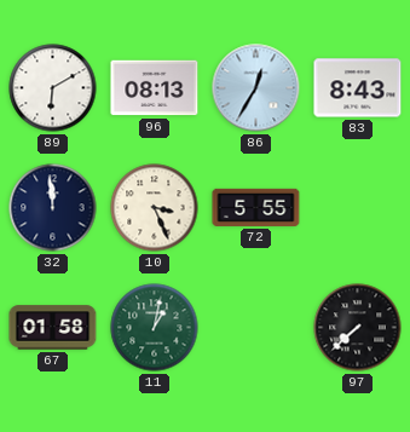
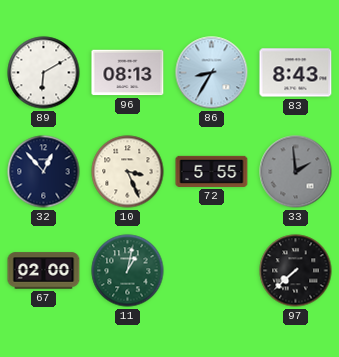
86: 12:35 -> 8:35
32: 11:59 -> 12:53
33: none -> 1:59
67: 01:58 -> 02:00
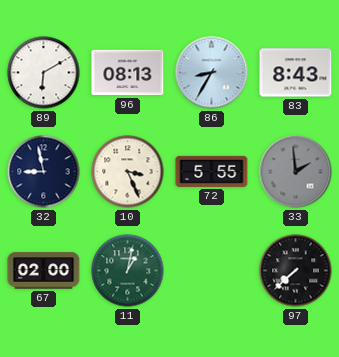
32: 12:53 -> 8:58
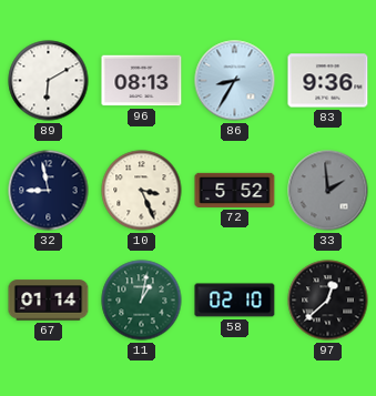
83: 8:43 -> 9:36
72: 5:55 -> 5:52
67: 02:00 -> 01:14
58: none -> 02:10
97: 7:38 -> 12:38
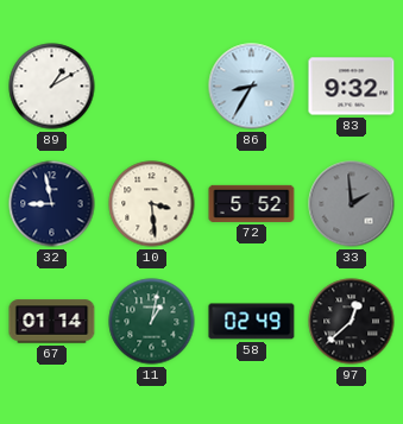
89: 6:10 -> 1:10
96: 08:13 -> none
83: 9:36 -> 9:32
10: 3:26 -> 3:29
58: 02:10 -> 02:49
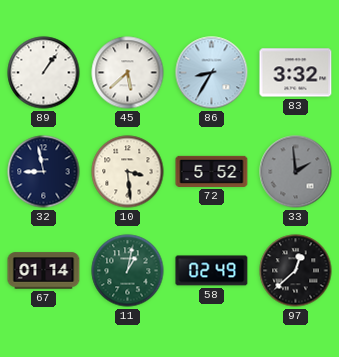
89: 1:10 -> 1:06
45: none -> 5:38
83: 9:32 -> 3:32
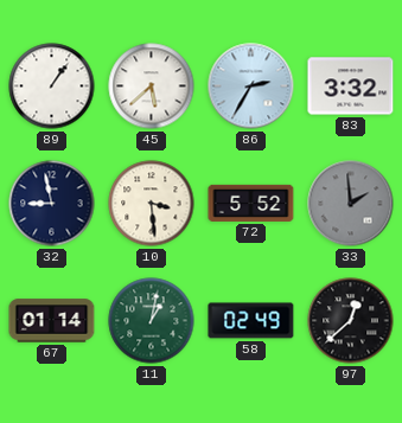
86: 8:35 -> 2:35
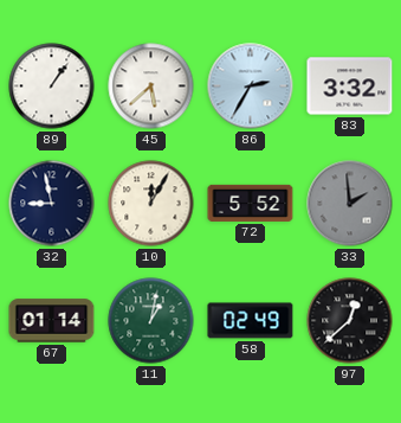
10: 3:29 -> 12:05
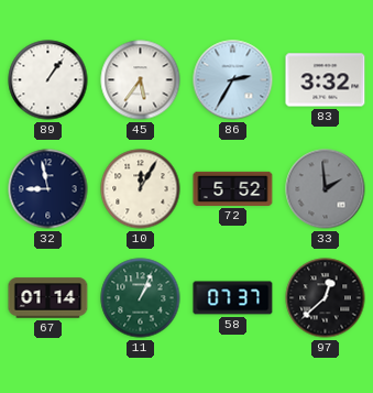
45: 5:38 -> 5:36
11: 1:02 -> 1:04
58: 02:49 -> 07:37
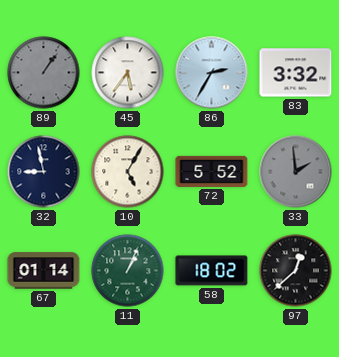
89 dial: white -> grey
10: 12:05 -> 5:05
58: 07:37 -> 18:02
